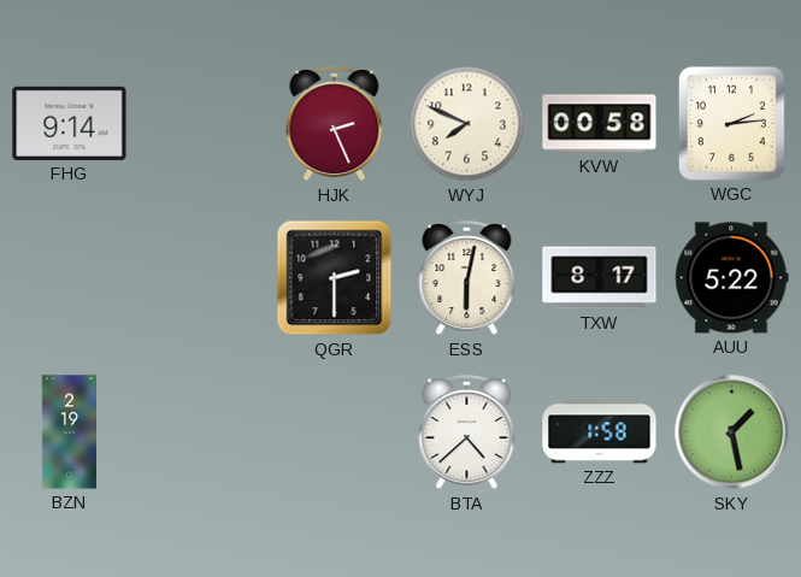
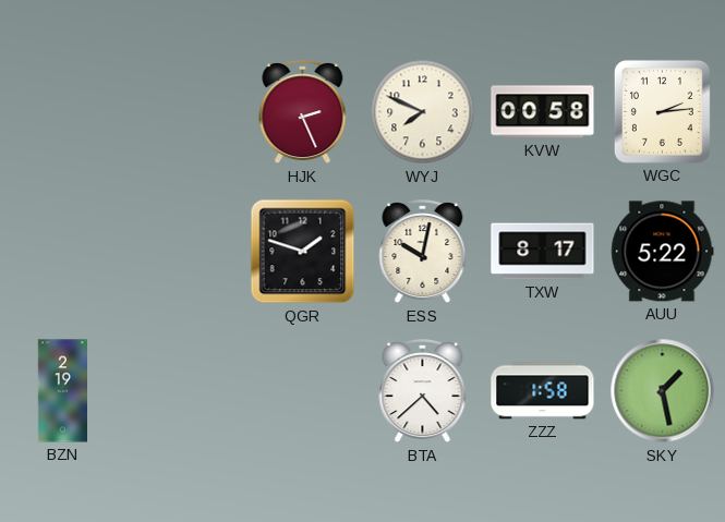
FHG: 9:14 -> none
QGR: 2:30 -> 1:48
ESS: 6:02 -> 10:02
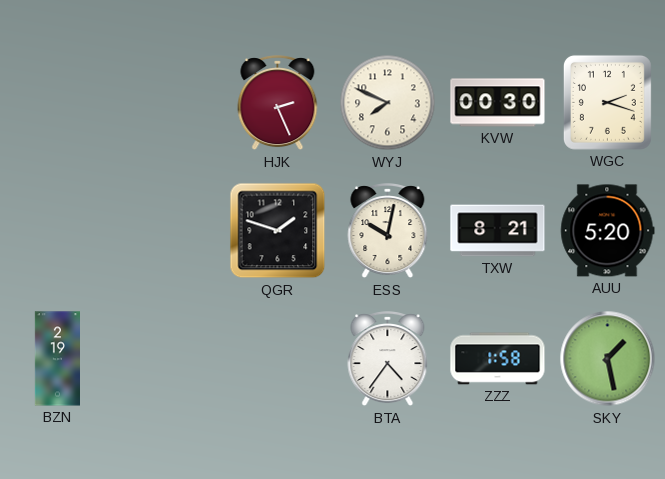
KVW: 00:58 -> 00:30
WGC: 2:14 -> 2:18
TXW: 8:17 -> 8:21
AUU: 5:22 -> 5:20
BTA: 4:38 -> 4:36
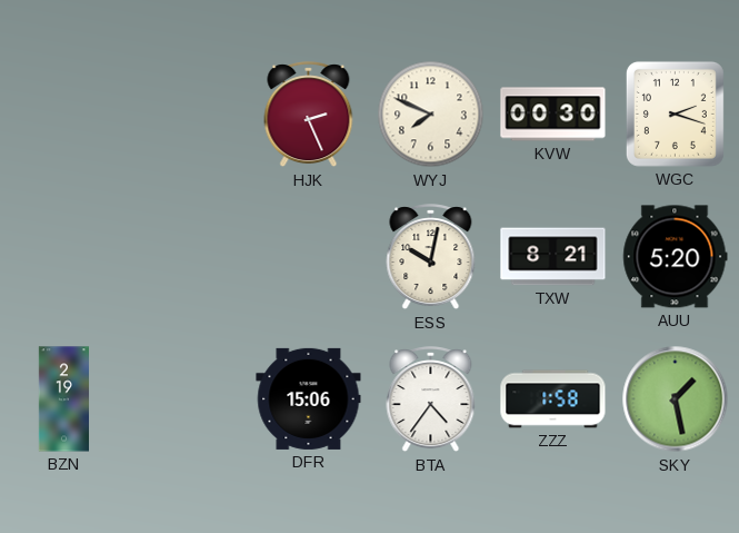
QGR: 1:48 -> none
DFR: none -> 15:06
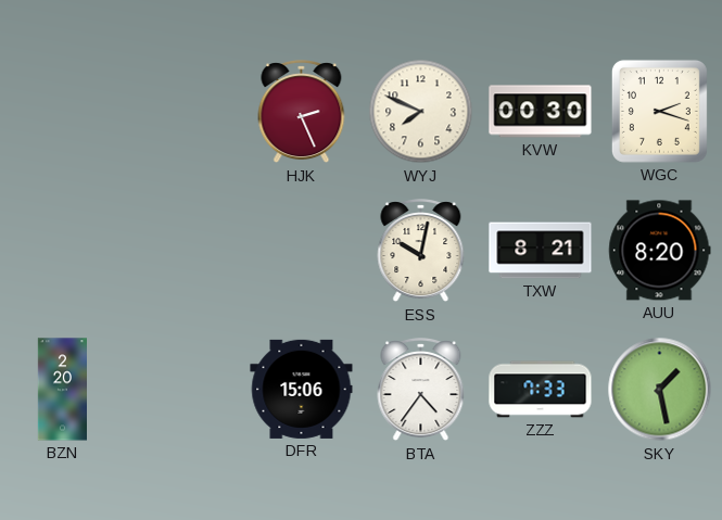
AUU: 5:20 -> 8:20
BZN: 2:19 -> 2:20
ZZZ: 1:58 -> 7:33
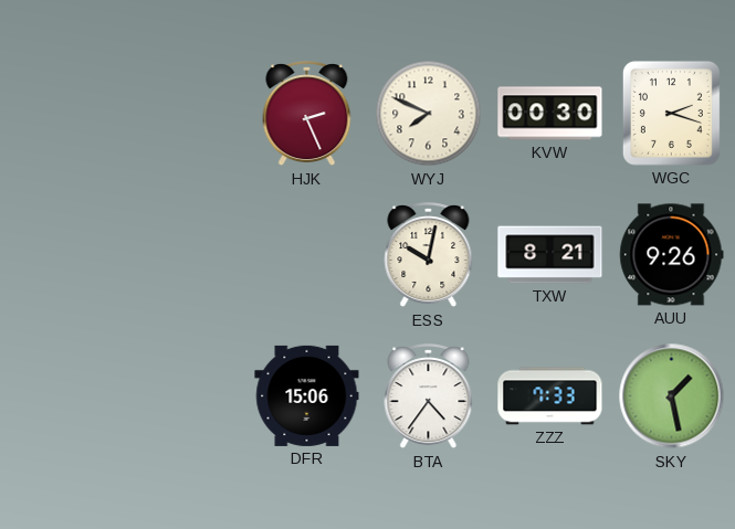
AUU: 8:20 -> 9:26
BZN: 2:20 -> none
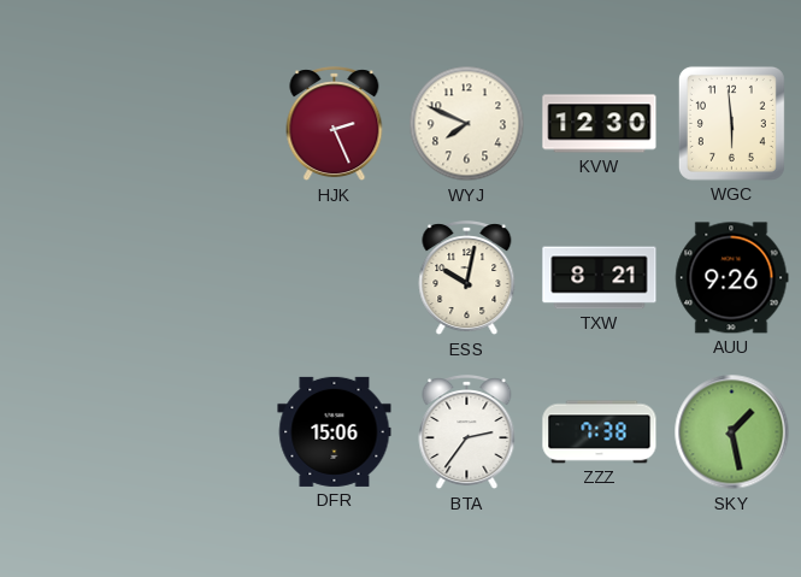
KVW: 00:30 -> 12:30
WGC: 2:18 -> 5:59
BTA: 4:36 -> 2:36
ZZZ: 7:33 -> 7:38
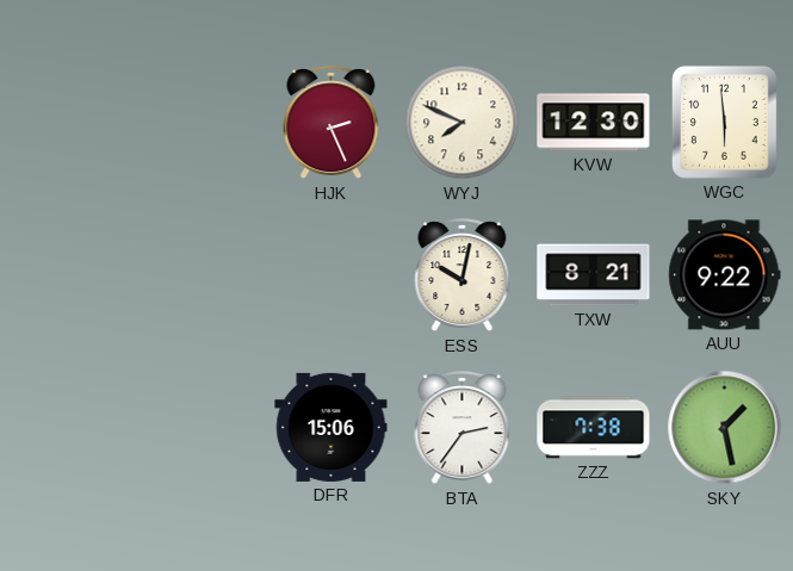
AUU: 9:26 -> 9:22
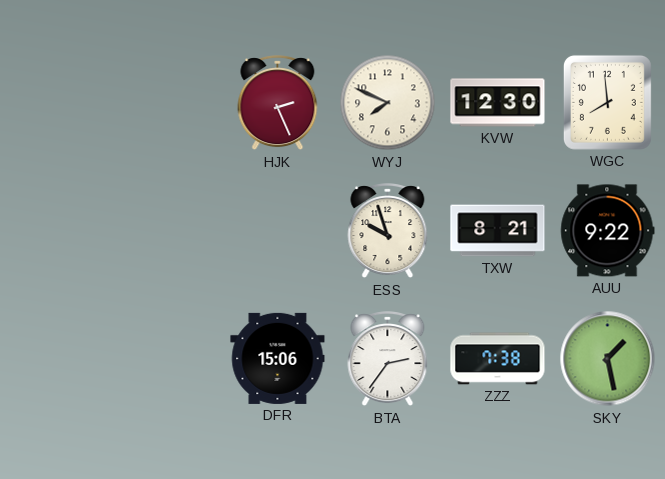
WGC: 5:59 -> 7:59
ESS: 10:02 -> 9:57
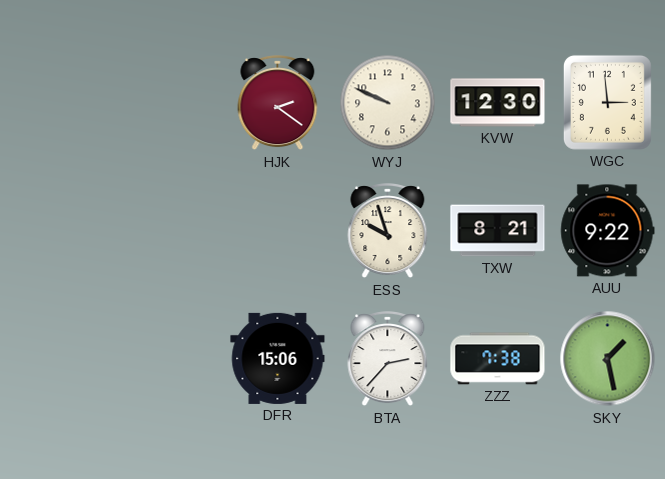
HJK: 2:26 -> 2:21
WYJ: 7:49 -> 9:49
WGC: 7:59 -> 2:59
BTA: 2:36 -> 2:37
